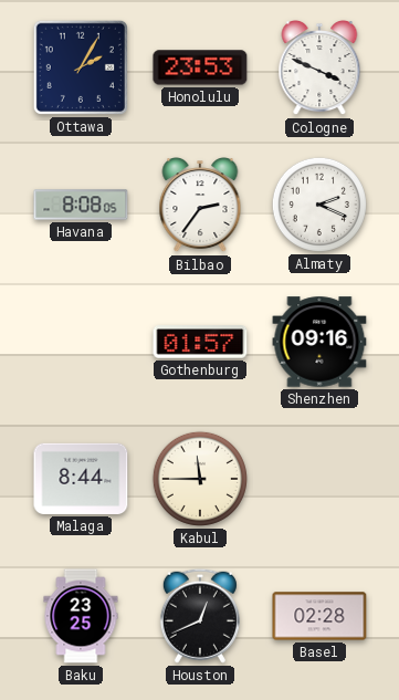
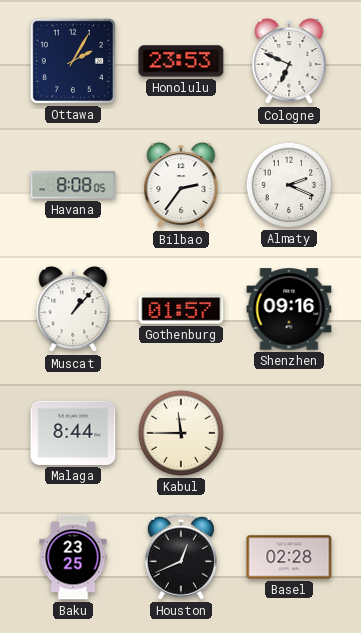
Cologne: 3:49 -> 6:49
Muscat: none -> 1:07
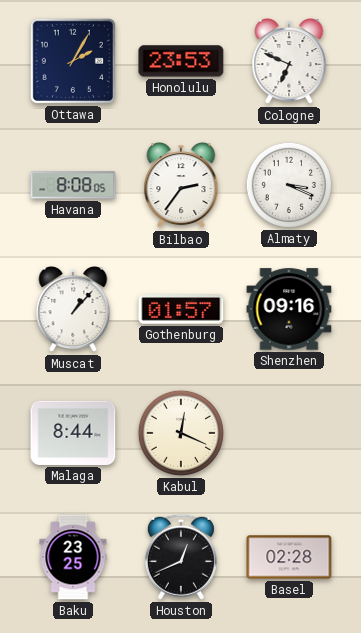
Almaty: 2:19 -> 3:19
Kabul: 11:45 -> 12:19
